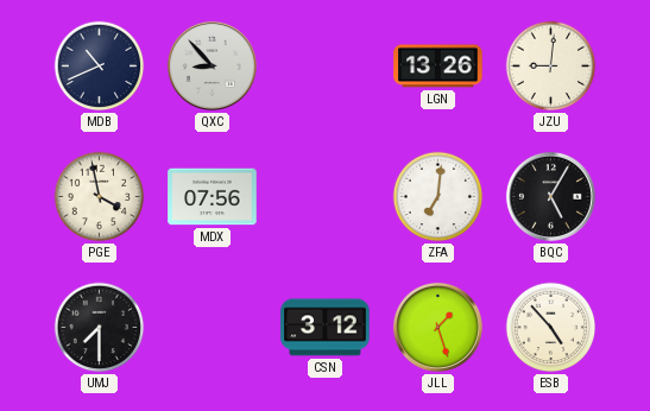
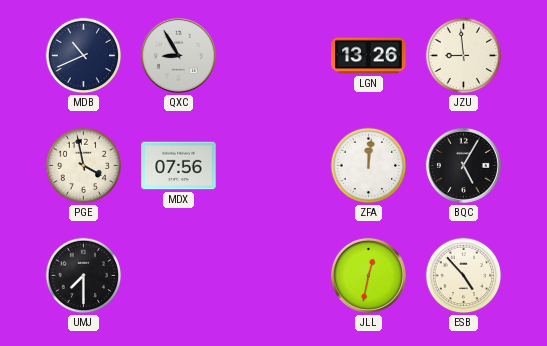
QXC: 8:53 -> 8:55
JZU: 9:01 -> 8:59
ZFA: 7:01 -> 12:01
CSN: 3:12 -> none
JLL: 1:27 -> 12:32
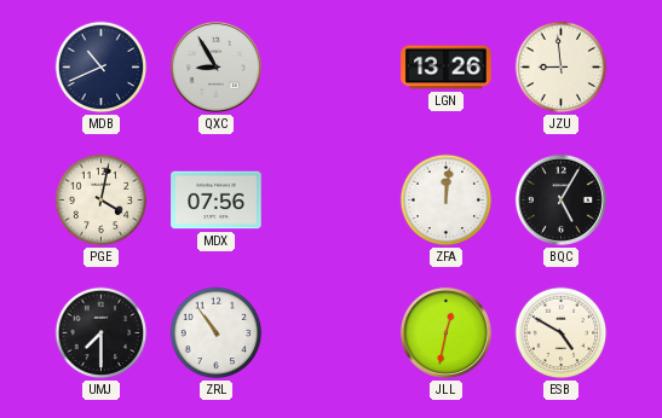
PGE: 3:58 -> 4:02
ZRL: none -> 10:54
ESB: 4:53 -> 4:50
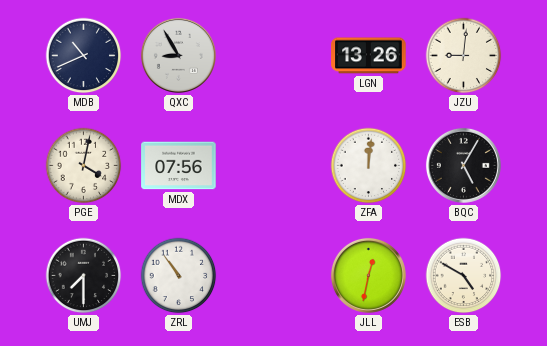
JZU: 8:59 -> 9:01
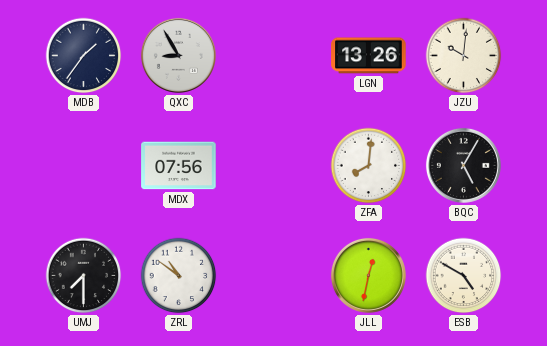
MDB: 10:41 -> 1:36
JZU: 9:01 -> 10:01
PGE: 4:02 -> none
ZFA: 12:01 -> 8:01
ZRL: 10:54 -> 10:51
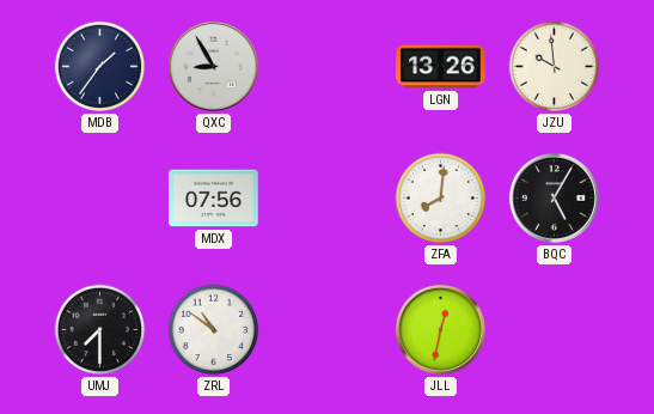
JZU: 10:01 -> 9:59
ESB: 4:50 -> none
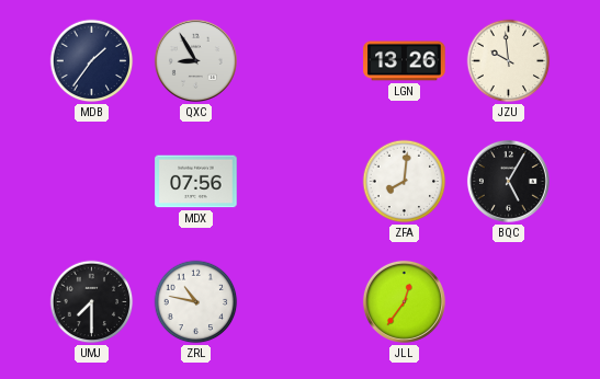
ZRL: 10:51 -> 10:47
JLL: 12:32 -> 12:36
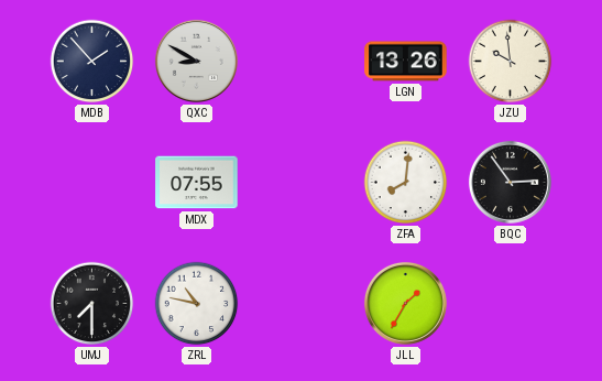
MDB: 1:36 -> 1:53
QXC: 8:55 -> 8:50
MDX: 07:56 -> 07:55
BQC: 5:05 -> 2:54
JLL: 12:36 -> 1:35
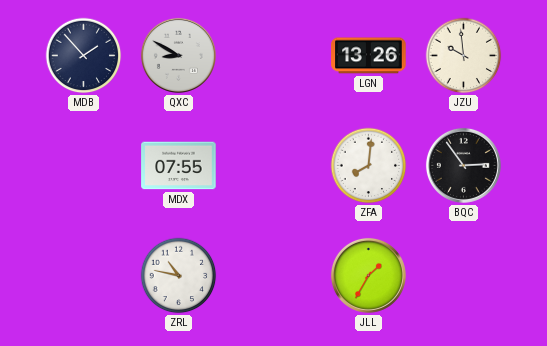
UMJ: 7:30 -> none
